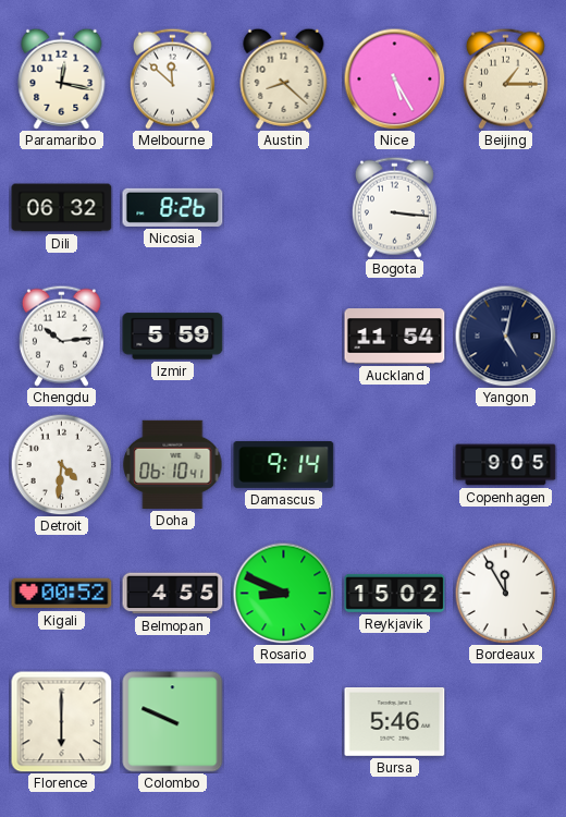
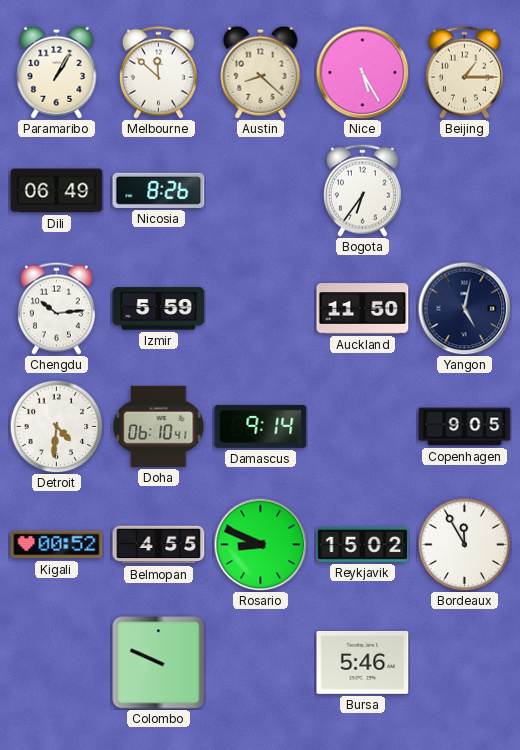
Paramaribo: 12:17 -> 1:05
Dili: 06:32 -> 06:49
Bogota: 3:16 -> 6:36
Auckland: 11:54 -> 11:50
Florence: 6:00 -> none
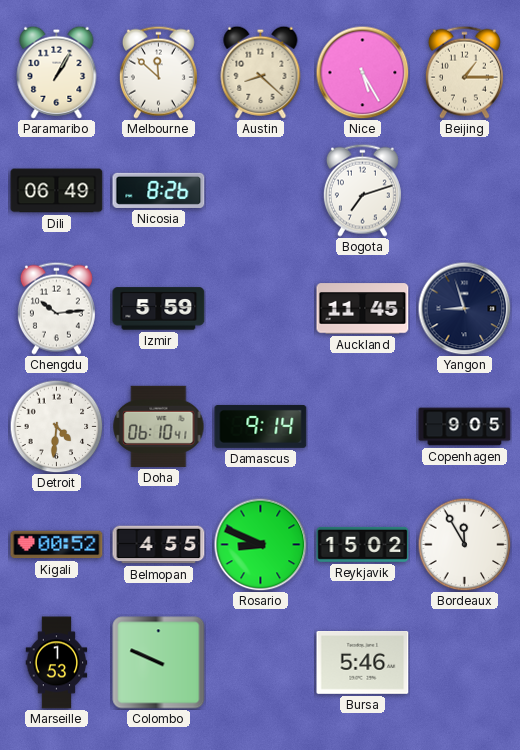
Bogota: 6:36 -> 7:12
Auckland: 11:50 -> 11:45
Yangon: 5:02 -> 8:57
Marseille: none -> 1:53
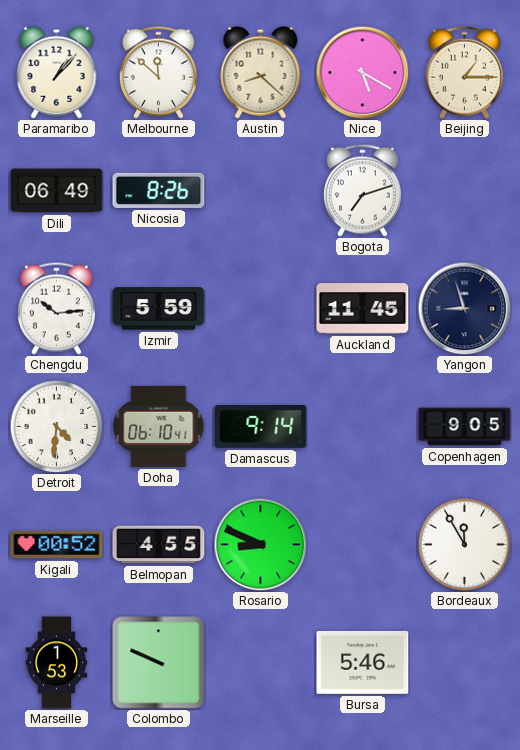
Paramaribo: 1:05 -> 1:07
Nice: 5:25 -> 5:20
Reykjavik: 15:02 -> none
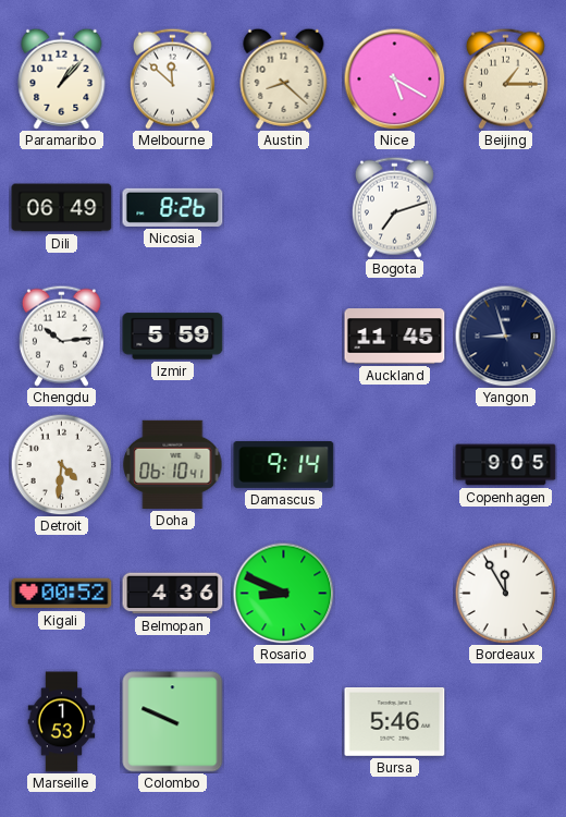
Belmopan: 4:55 -> 4:36
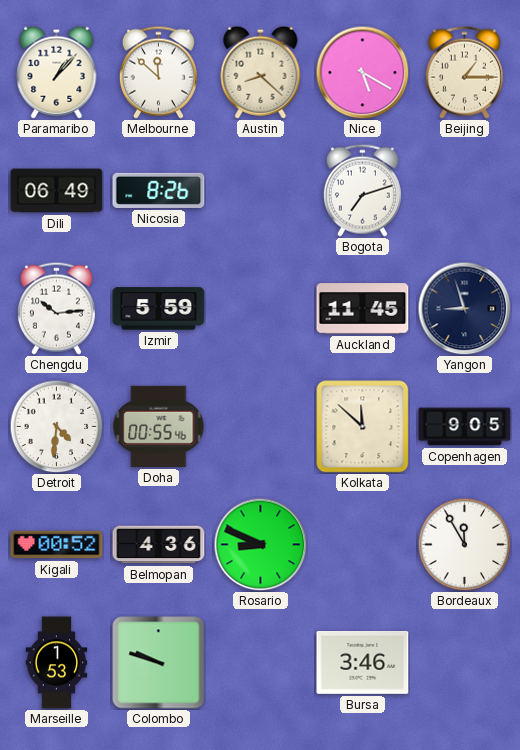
Doha: 06:10 -> 00:55
Damascus: 9:14 -> none
Kolkata: none -> 11:52
Colombo: 9:49 -> 9:48
Bursa: 5:46 -> 3:46
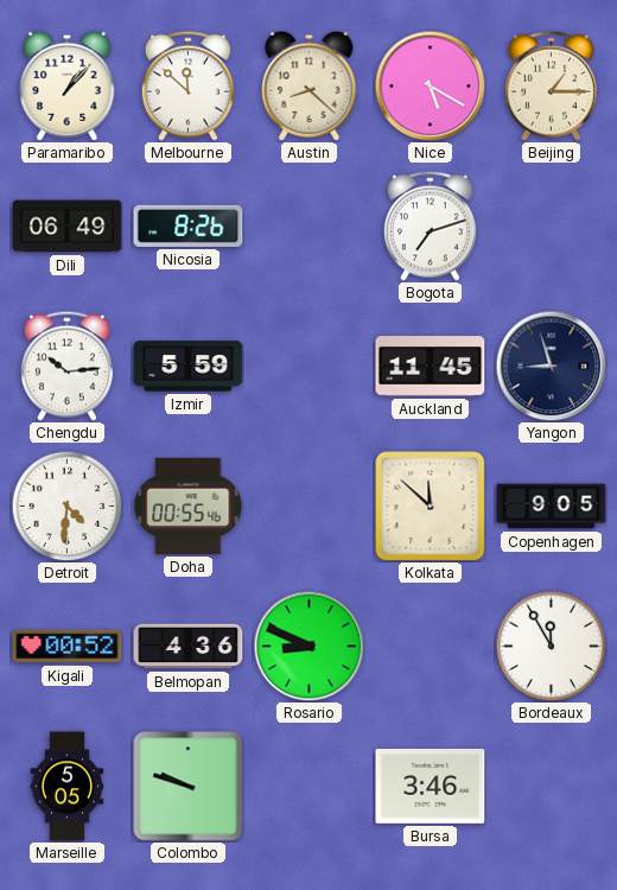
Marseille: 1:53 -> 5:05
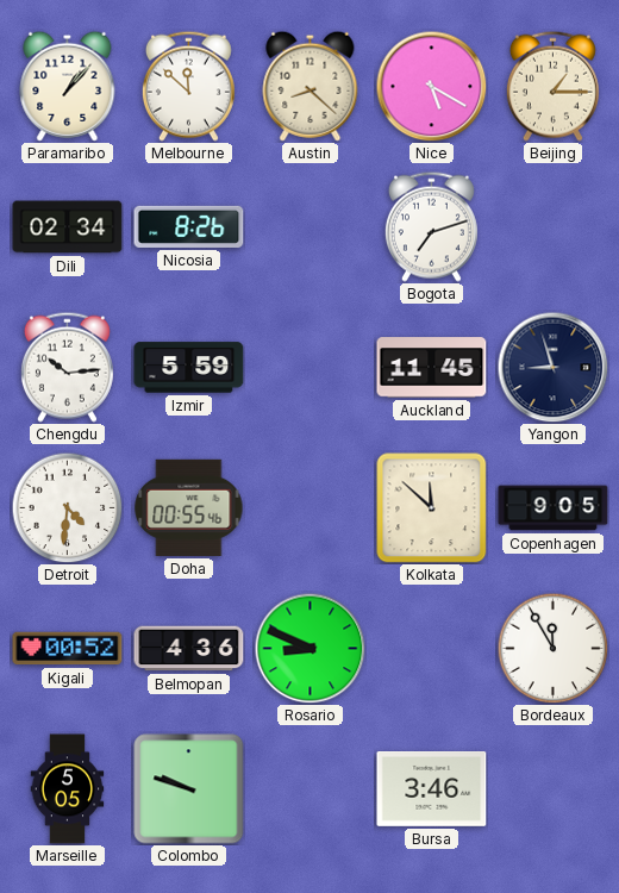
Dili: 06:49 -> 02:34
